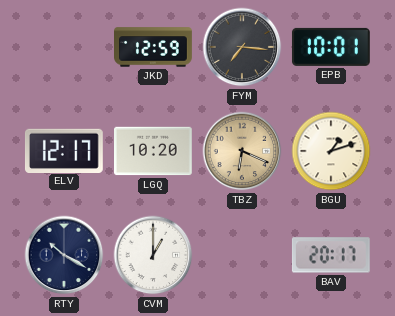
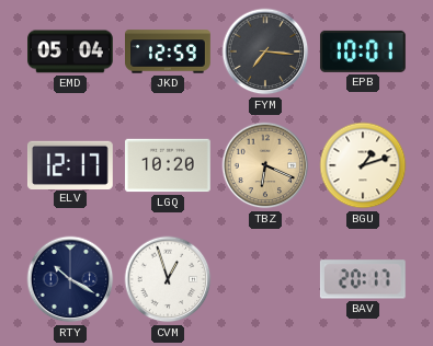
EMD: none -> 05:04
CVM: 1:00 -> 12:57
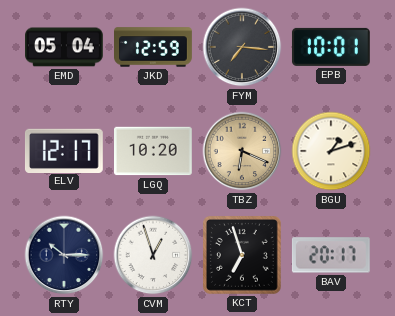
RTY: 10:20 -> 10:15
KCT: none -> 6:57
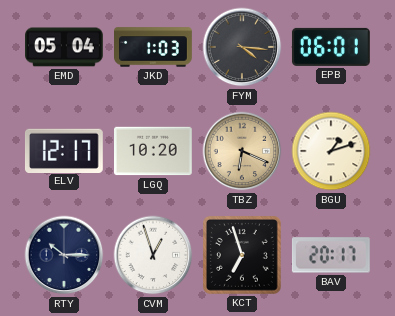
JKD: 12:59 -> 1:03
FYM: 7:16 -> 4:16
EPB: 10:01 -> 06:01
